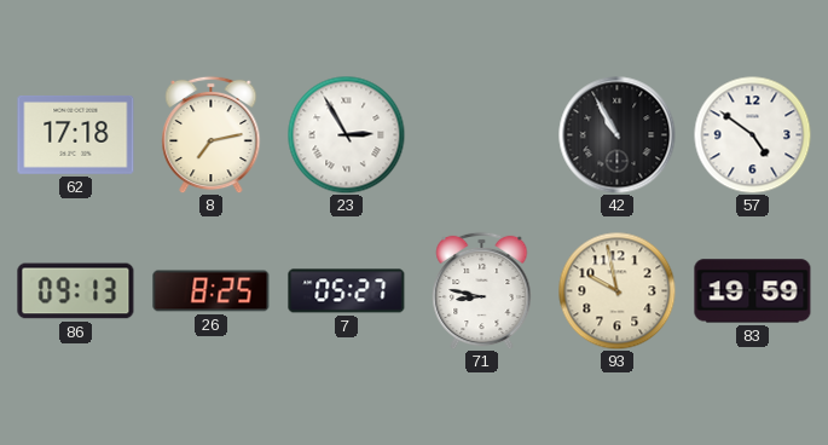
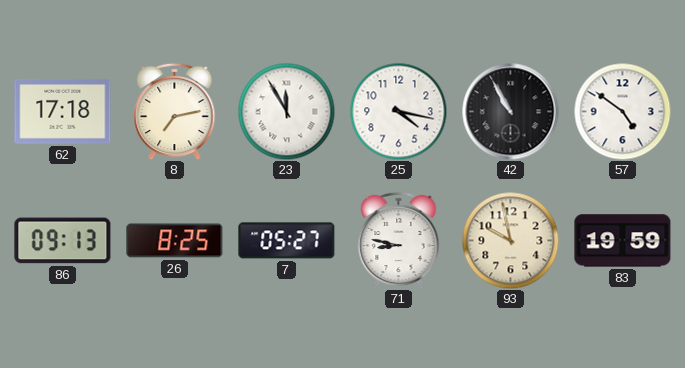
23: 2:55 -> 11:55
25: none -> 4:17
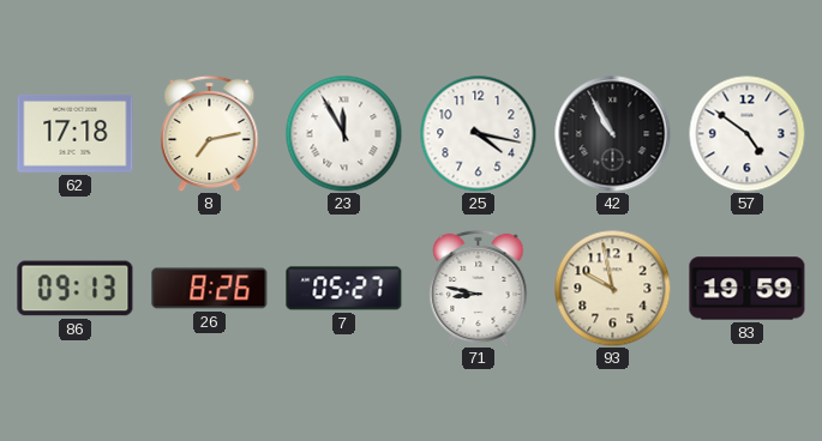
26: 8:25 -> 8:26
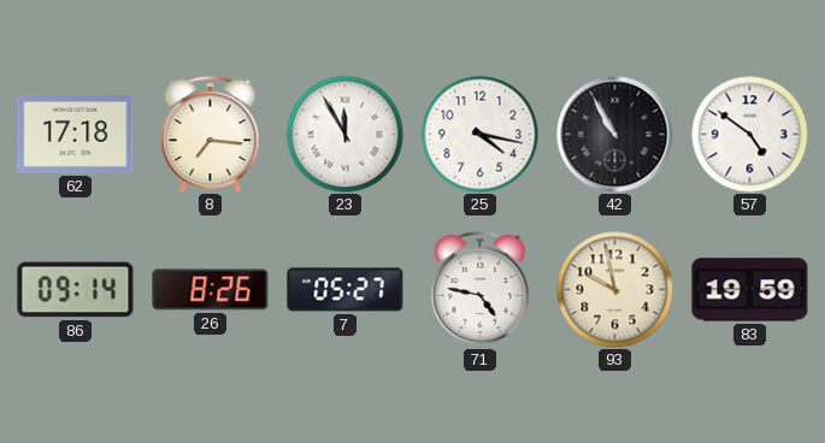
8: 7:13 -> 7:16
86: 09:13 -> 09:14
71: 8:47 -> 4:47
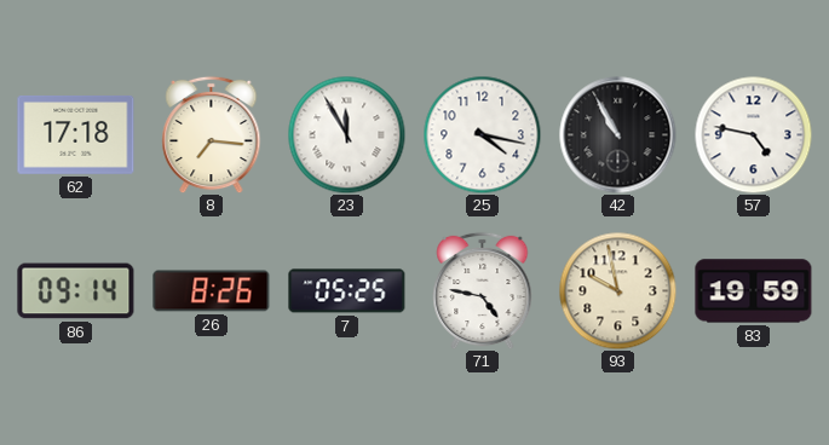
57: 4:51 -> 4:47
7: 05:27 -> 05:25
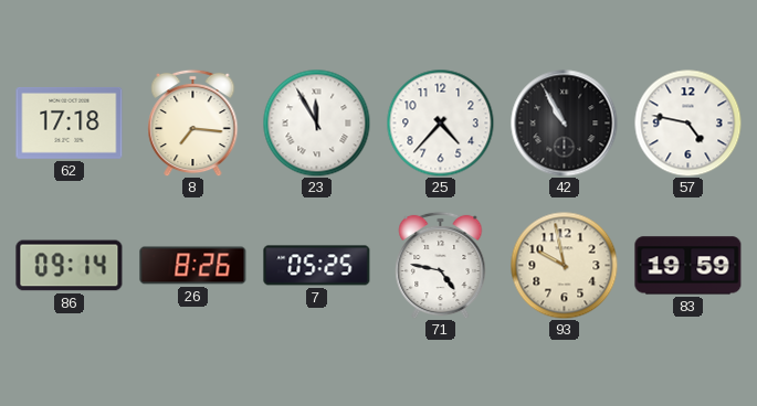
25: 4:17 -> 4:37
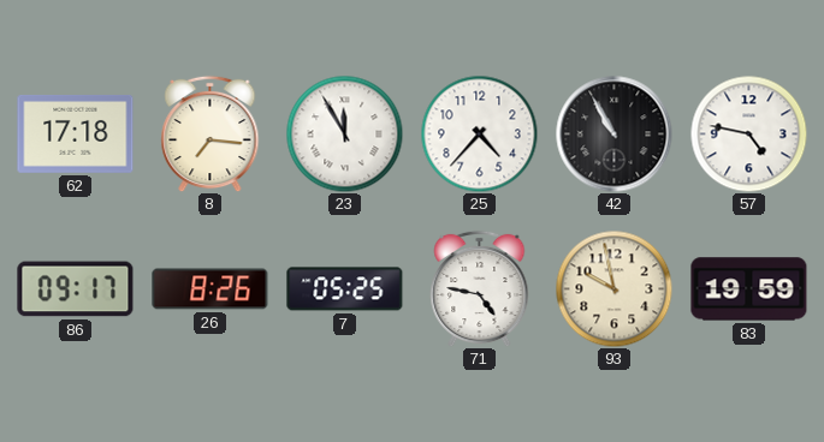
86: 09:14 -> 09:17
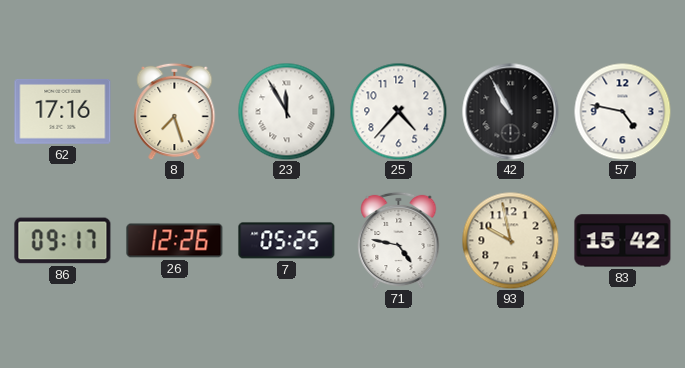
62: 17:18 -> 17:16
8: 7:16 -> 7:27
26: 8:26 -> 12:26
83: 19:59 -> 15:42
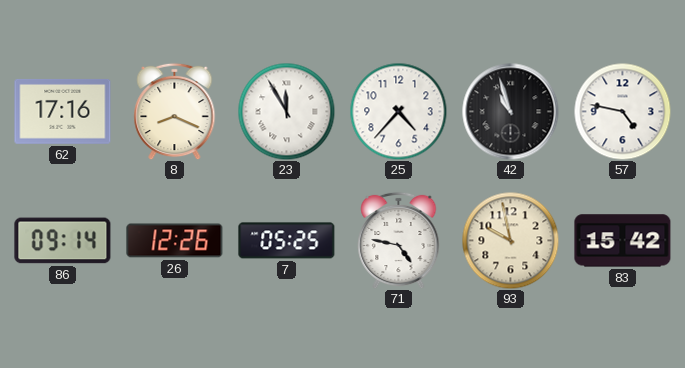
8: 7:27 -> 8:19
42: 10:55 -> 10:57
86: 09:17 -> 09:14
